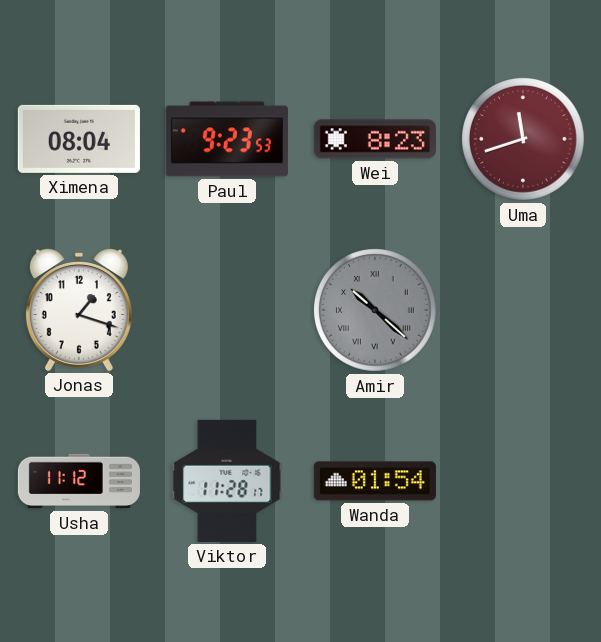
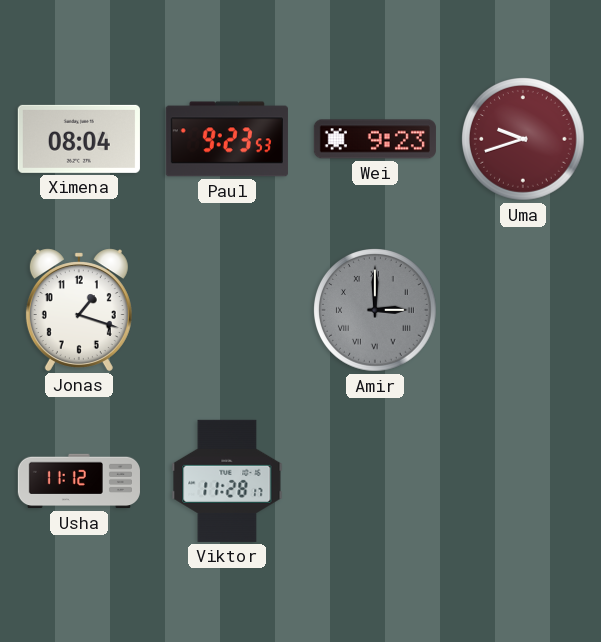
Wei: 8:23 -> 9:23
Uma: 11:42 -> 9:42
Amir: 10:22 -> 3:00
Wanda: 01:54 -> none
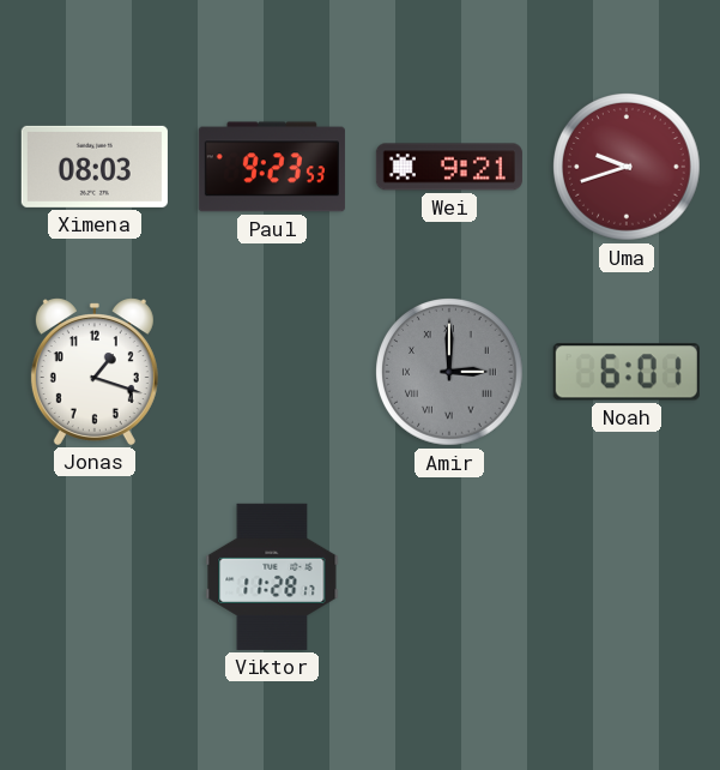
Ximena: 08:04 -> 08:03
Wei: 9:23 -> 9:21
Noah: none -> 6:01
Usha: 11:12 -> none
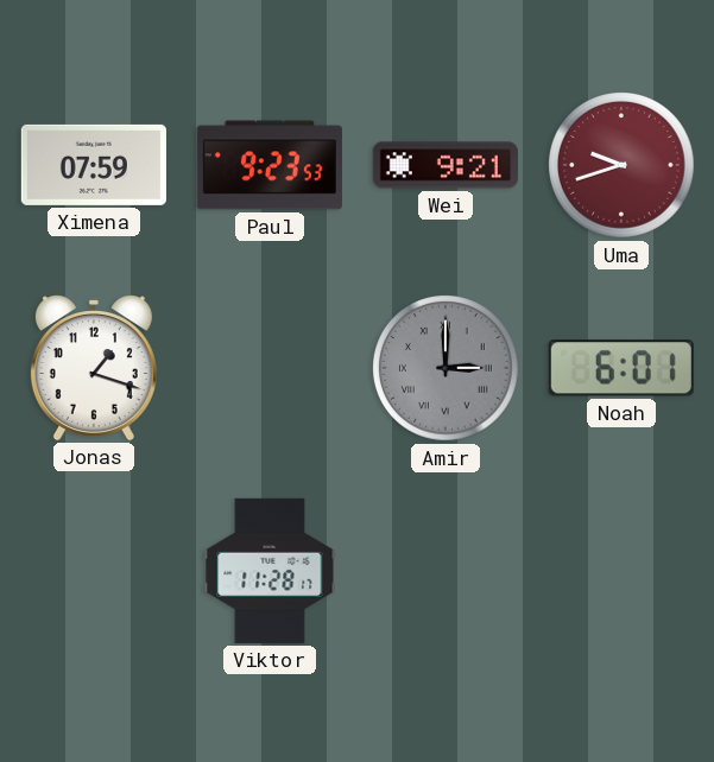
Ximena: 08:03 -> 07:59
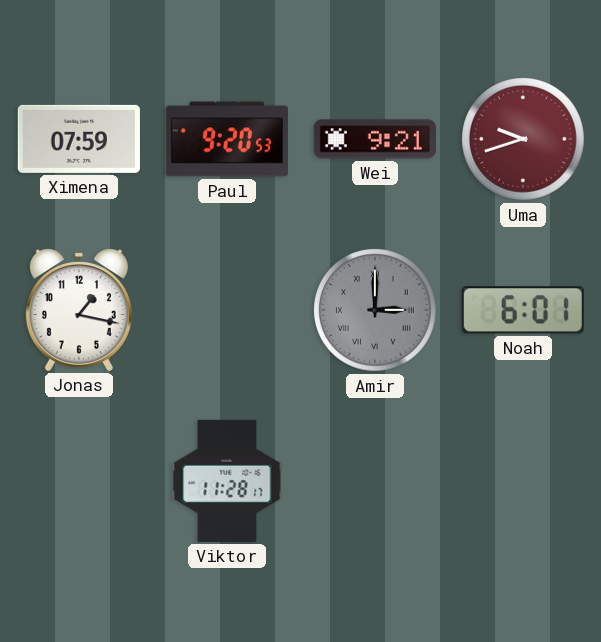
Paul: 9:23 -> 9:20
Jonas: 1:18 -> 1:17
